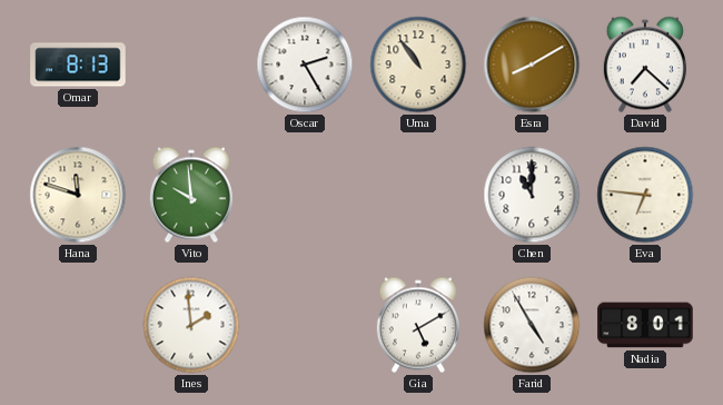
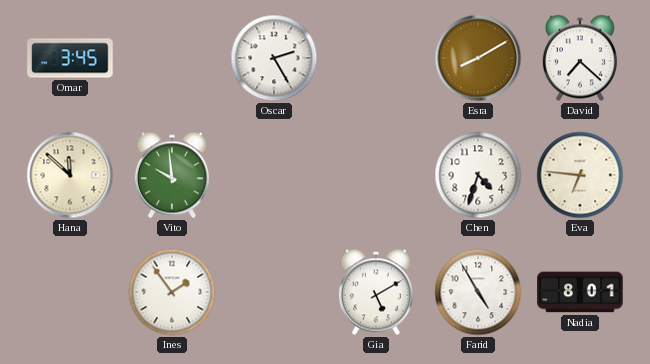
Omar: 8:13 -> 3:45
Uma: 10:54 -> none
Hana: 11:48 -> 11:52
Chen: 11:00 -> 4:33
Ines: 1:59 -> 1:54
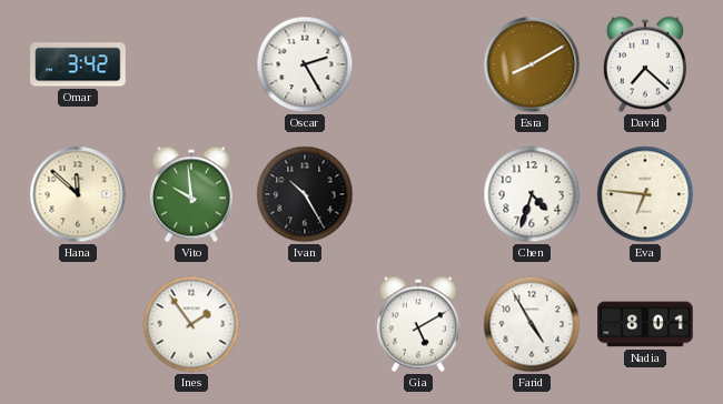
Omar: 3:45 -> 3:42
Ivan: none -> 10:25
